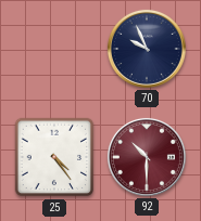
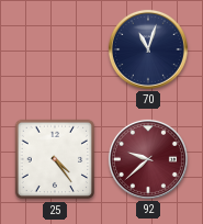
70: 9:56 -> 11:03
92: 10:30 -> 9:38
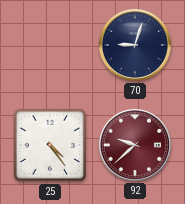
70: 11:03 -> 9:03
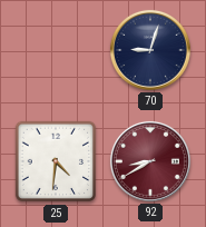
25: 4:24 -> 4:31
92: 9:38 -> 8:40
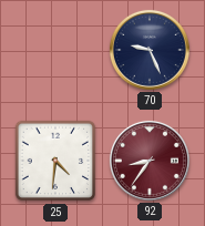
70: 9:03 -> 9:26
92: 8:40 -> 8:36
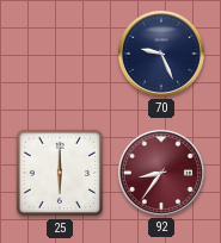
25: 4:31 -> 6:00
